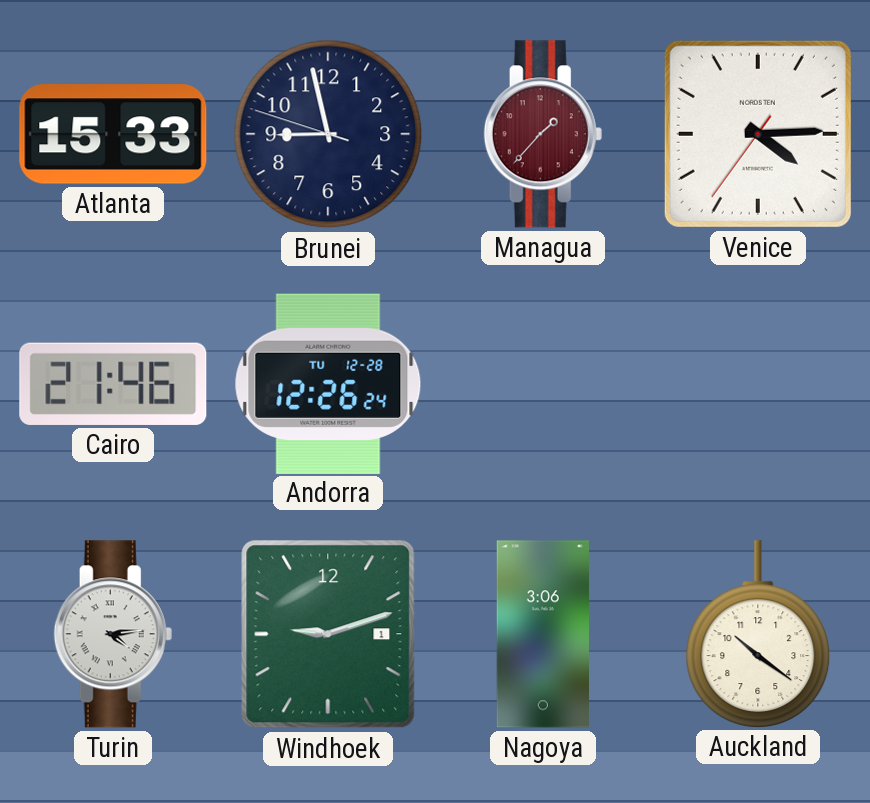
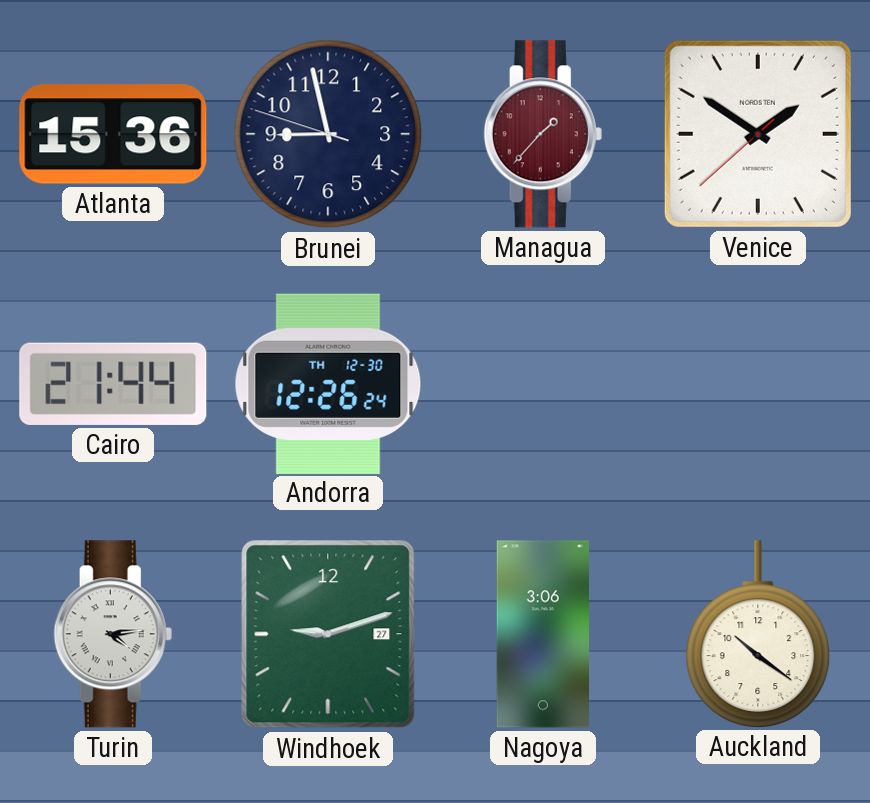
Atlanta: 15:33 -> 15:36
Venice: 4:14 -> 1:50
Cairo: 21:46 -> 21:44
Andorra date: TU 12-28 -> TH 12-30
Windhoek date: 1 -> 27
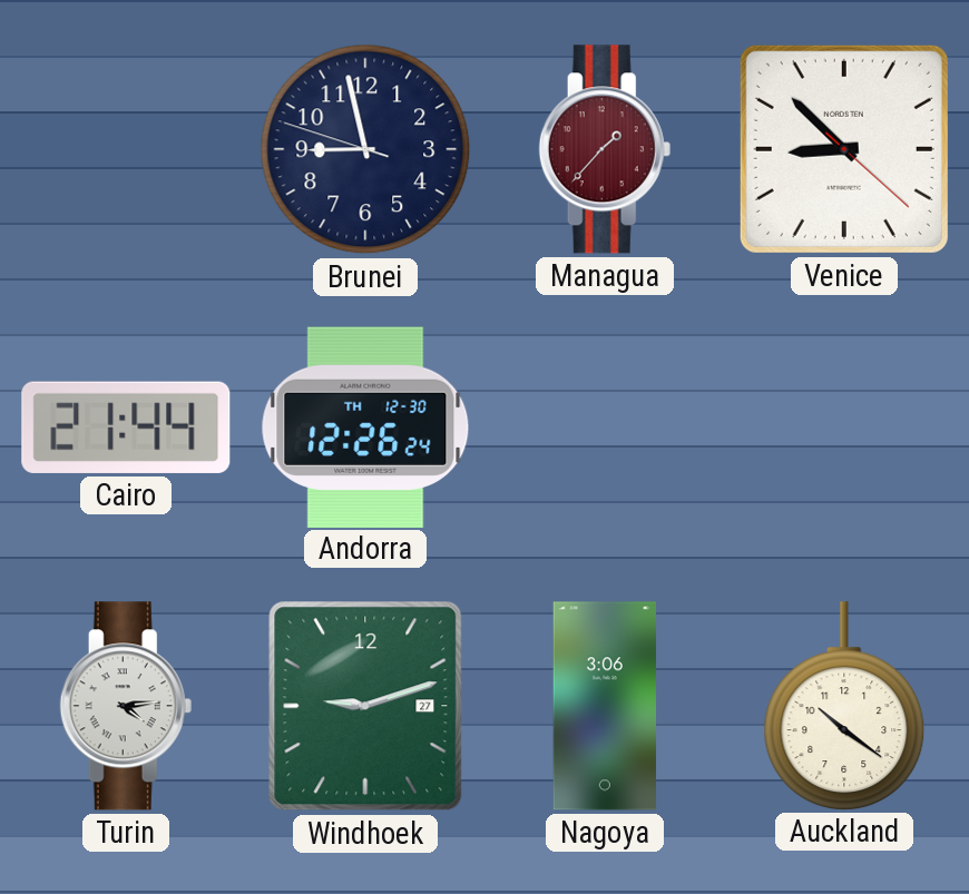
Atlanta: 15:36 -> none
Venice: 1:50 -> 8:52
